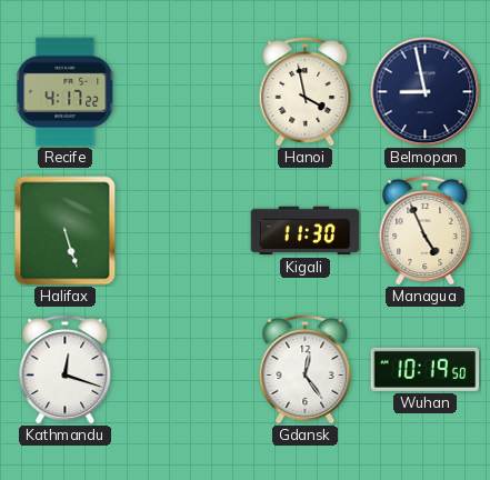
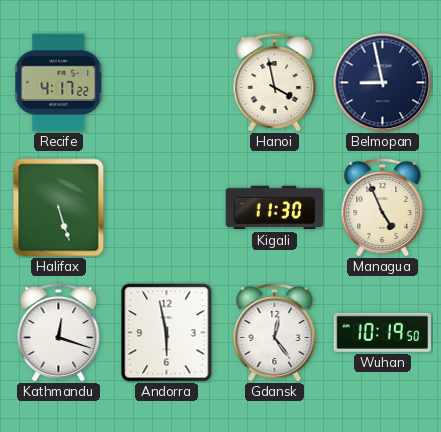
Andorra: none -> 5:58
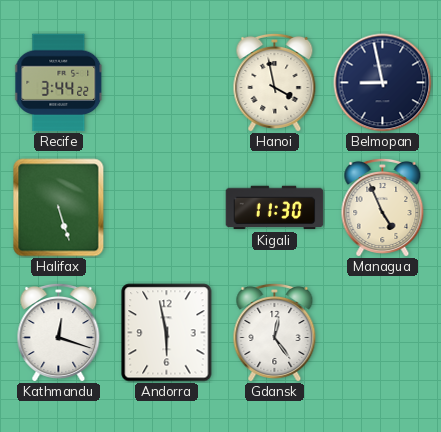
Recife: 4:17 -> 3:44
Wuhan: 10:19 -> none
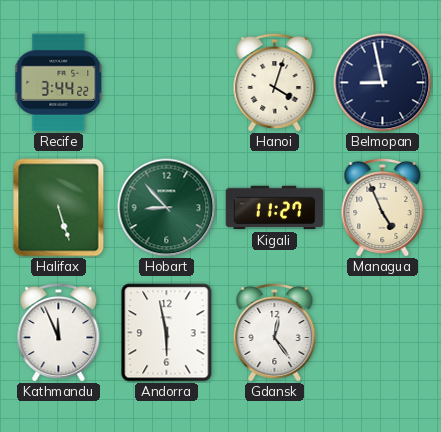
Hanoi: 3:58 -> 4:03
Hobart: none -> 8:53
Kigali: 11:30 -> 11:27
Kathmandu: 12:18 -> 11:56
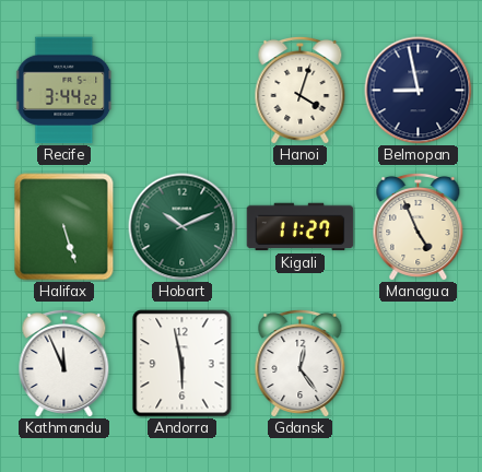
Hobart: 8:53 -> 10:11
